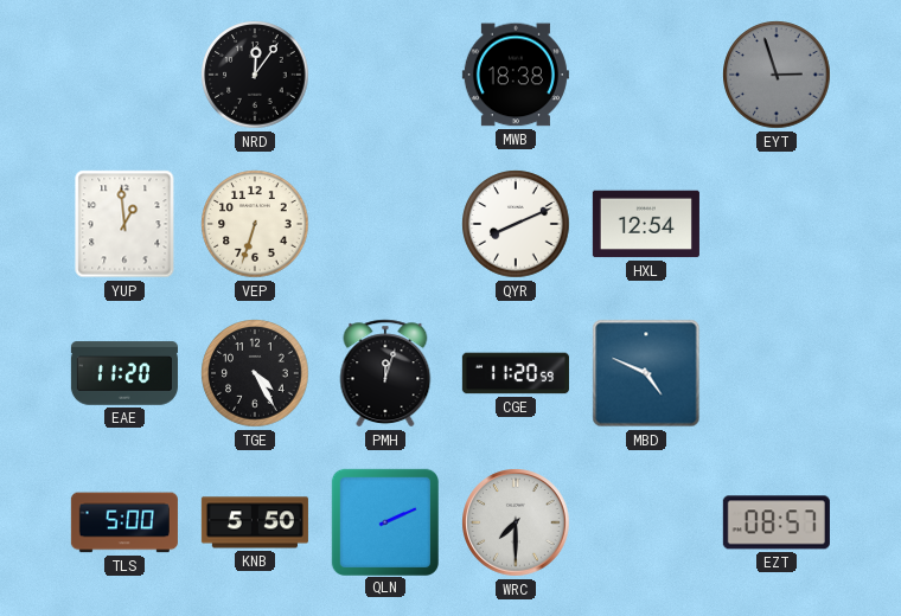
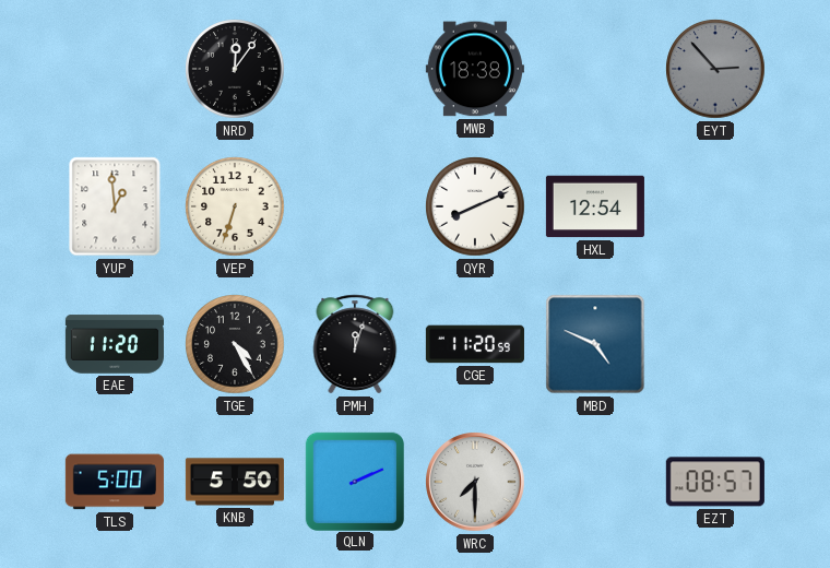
EYT: 2:57 -> 2:53
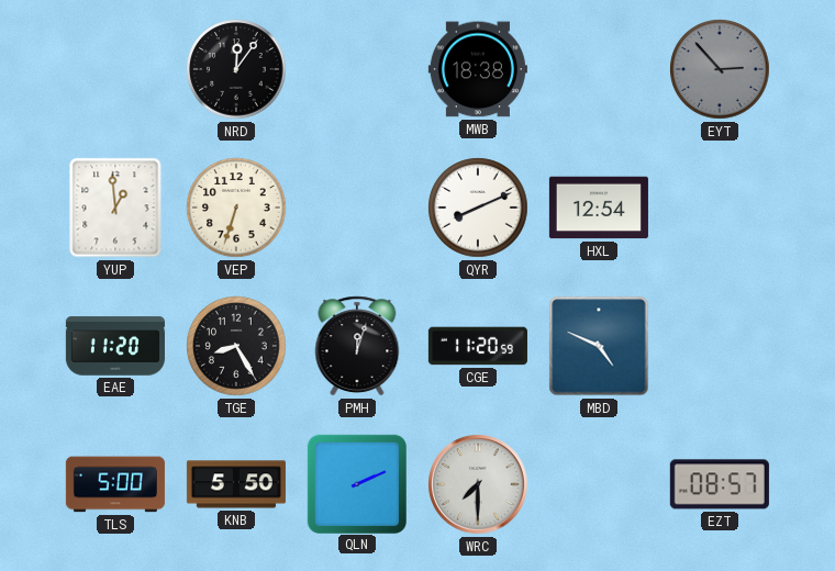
TGE: 4:25 -> 8:25
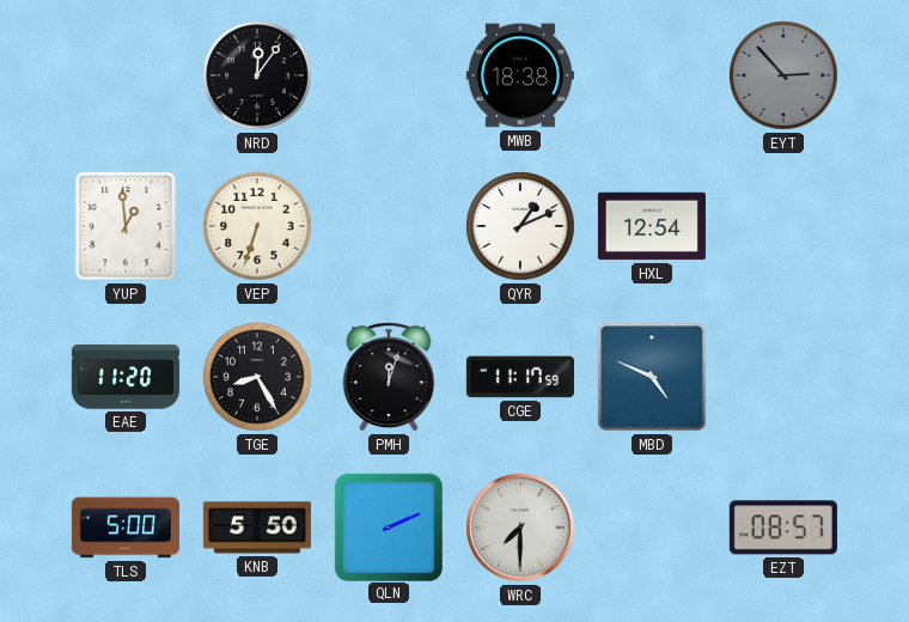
QYR: 8:11 -> 1:11
CGE: 11:20 -> 11:17
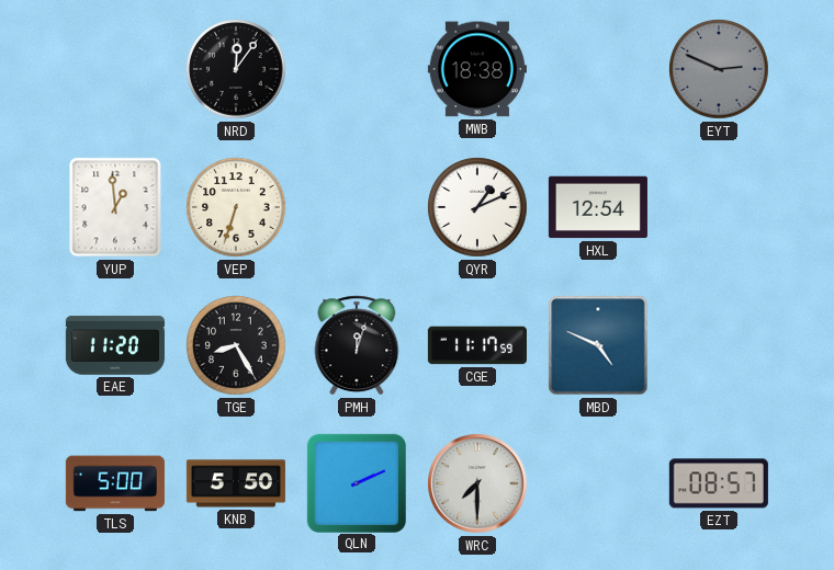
EYT: 2:53 -> 2:49
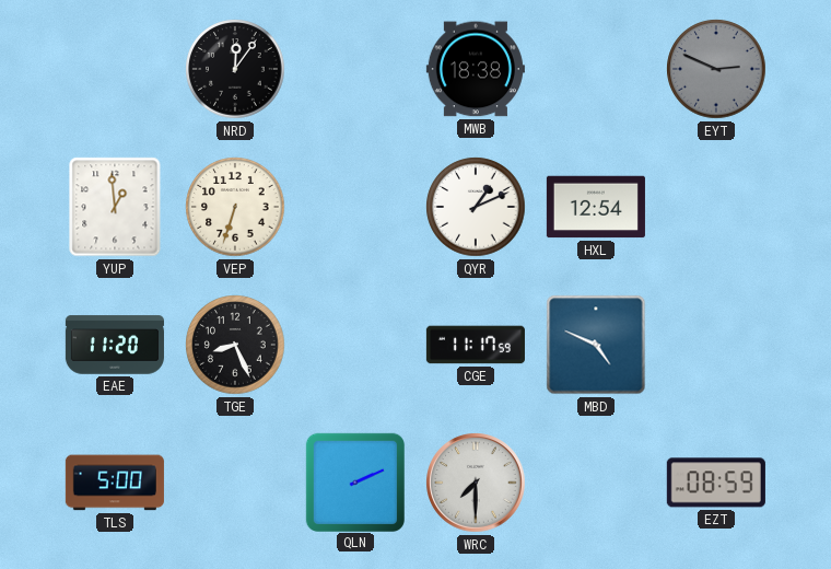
TGE: 8:25 -> 8:26
PMH: 12:03 -> none
KNB: 5:50 -> none
EZT: 08:57 -> 08:59
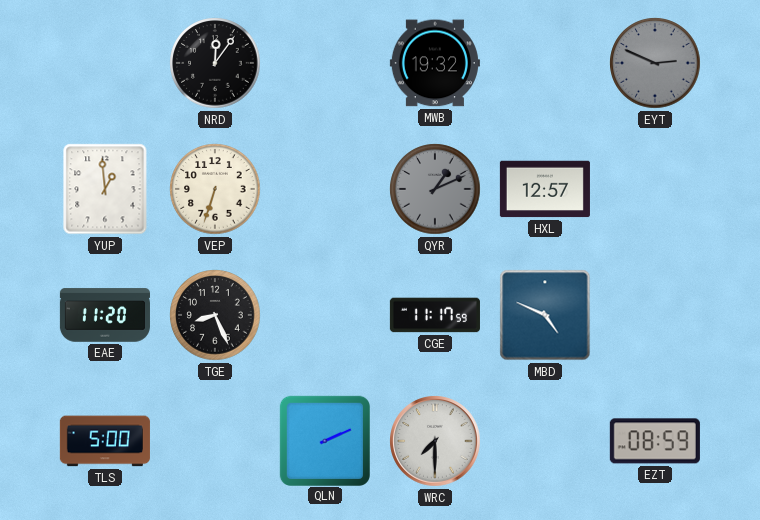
MWB: 18:38 -> 19:32
QYR dial: white -> grey
HXL: 12:54 -> 12:57
